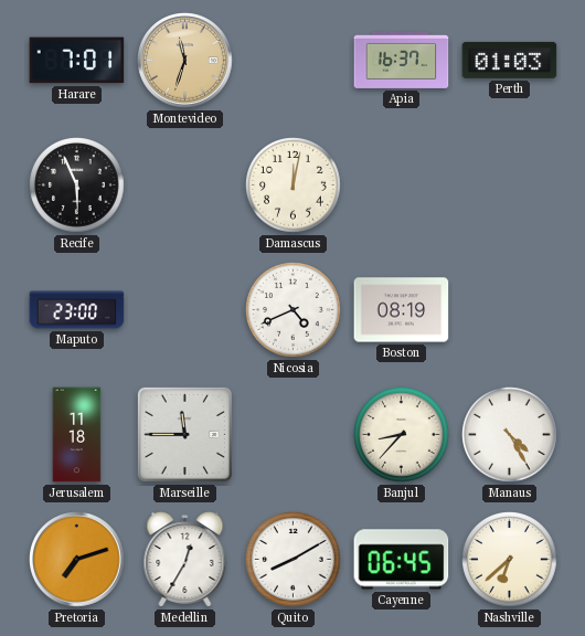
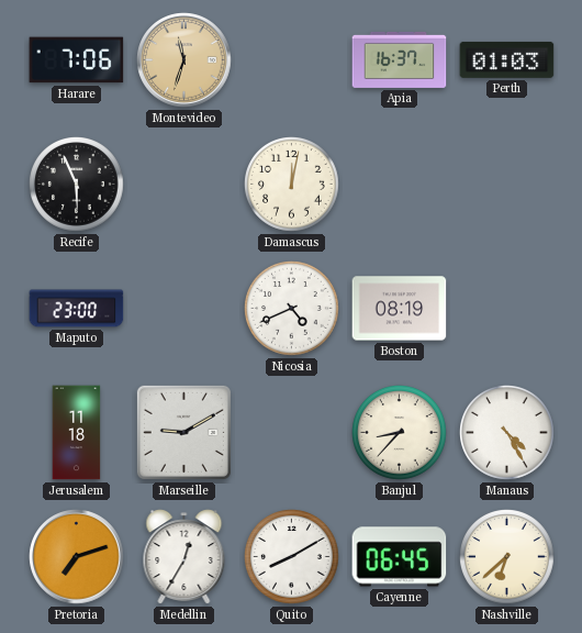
Harare: 7:01 -> 7:06
Marseille: 11:45 -> 9:10
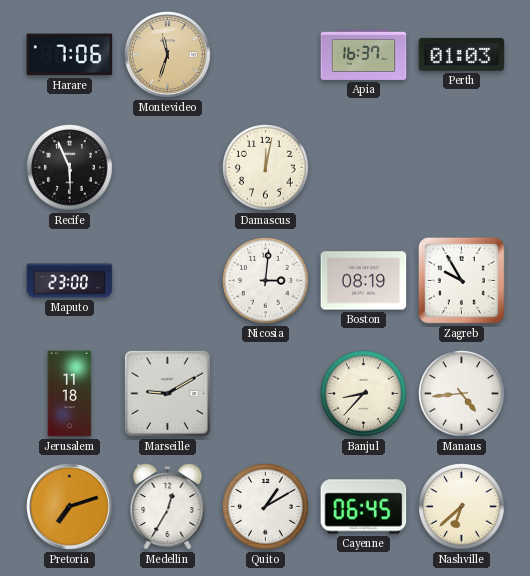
Nicosia: 4:41 -> 3:01
Zagreb: none -> 9:55
Manaus: 4:25 -> 4:44
Quito: 8:10 -> 1:10
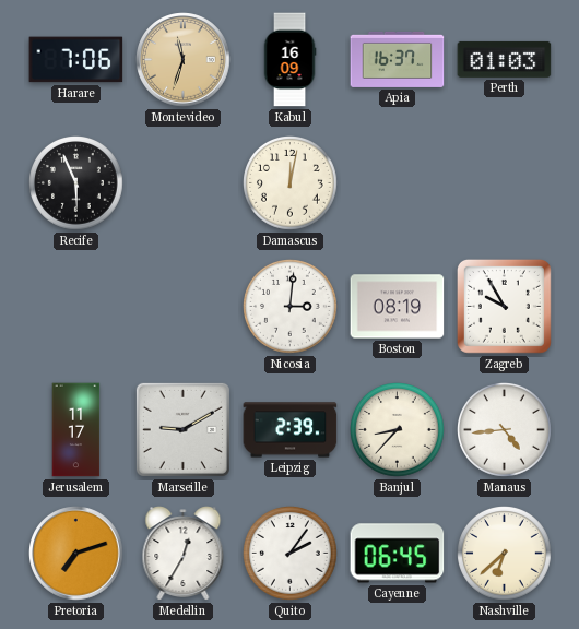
Kabul: none -> 16:09
Maputo: 23:00 -> none
Jerusalem: 11:18 -> 11:17
Leipzig: none -> 2:39
Quito: 1:10 -> 2:06
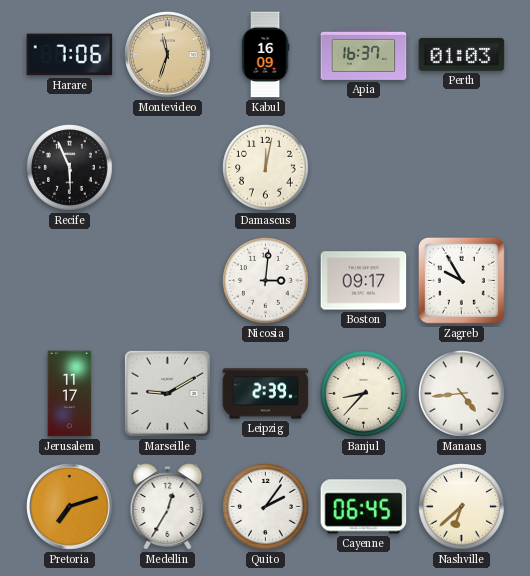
Boston: 08:19 -> 09:17
